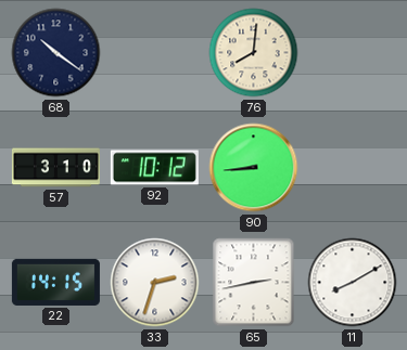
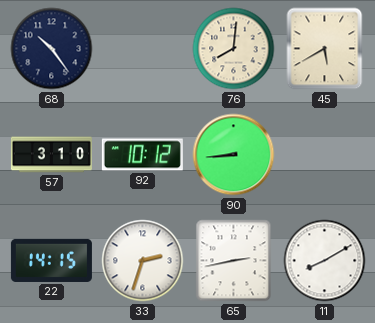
68: 10:21 -> 10:24
45: none -> 5:40
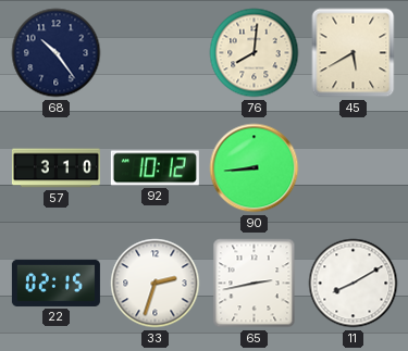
22: 14:15 -> 02:15
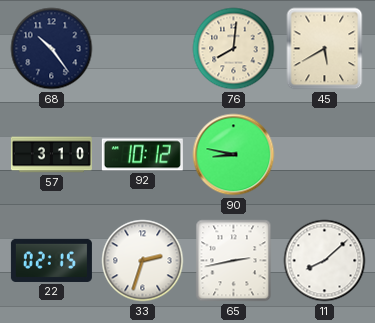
90: 8:44 -> 8:47
11: 8:10 -> 8:08
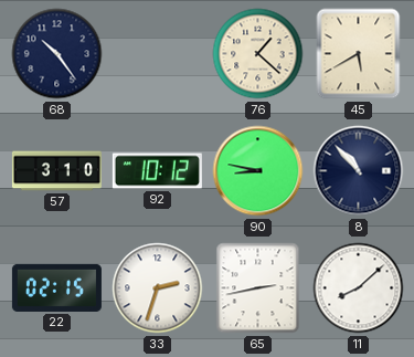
76: 8:01 -> 1:22
8: none -> 10:53
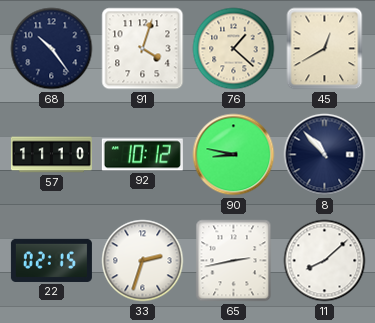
91: none -> 4:03
45: 5:40 -> 12:40
57: 3:10 -> 11:10
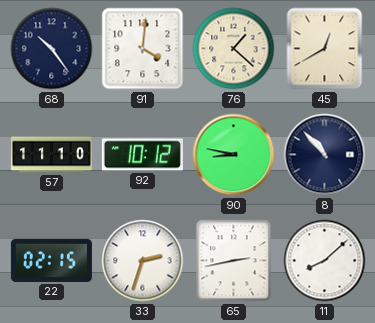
91: 4:03 -> 4:01
